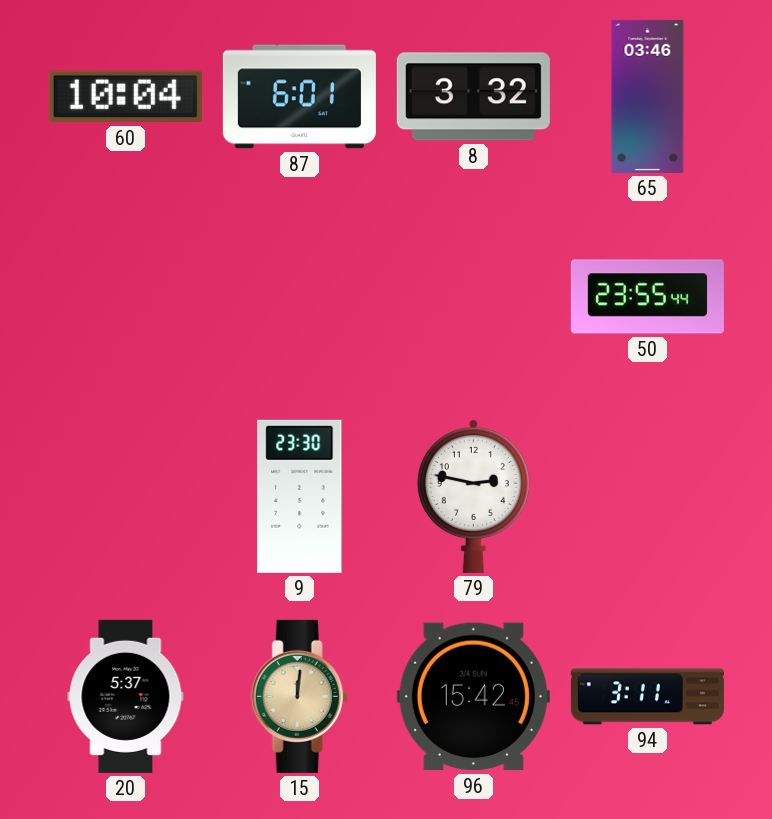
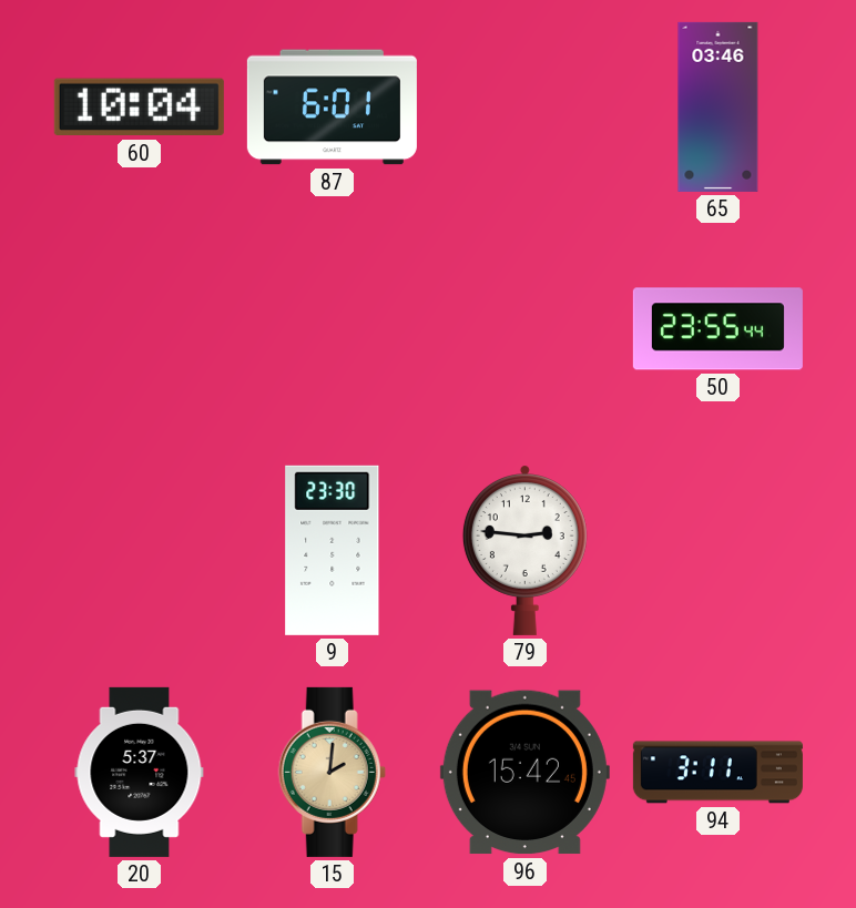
8: 3:32 -> none
79: 2:47 -> 2:46
15: 12:01 -> 2:01
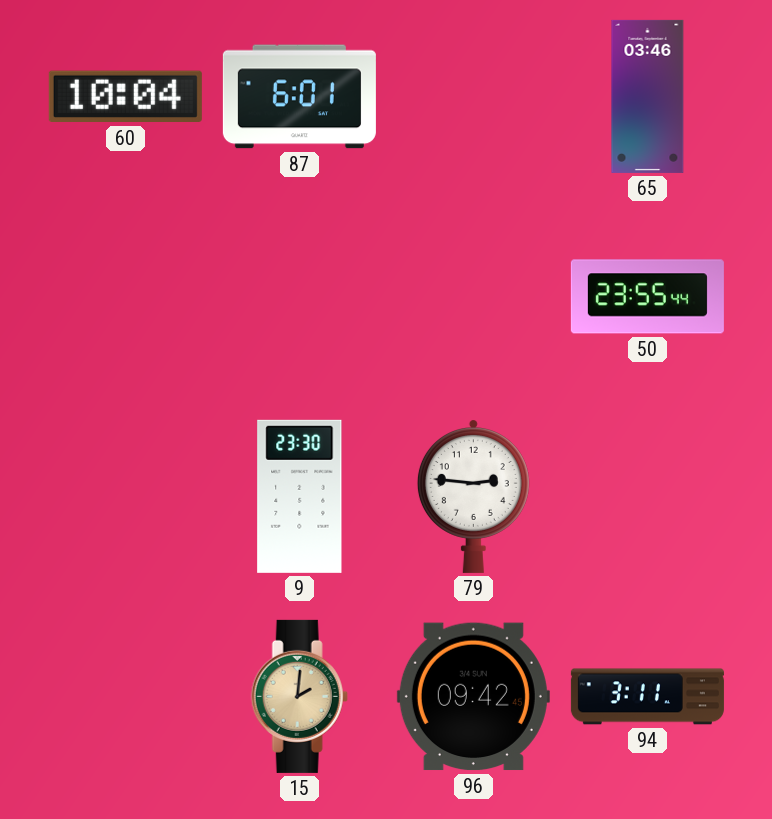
20: 5:37 -> none
96: 15:42 -> 09:42
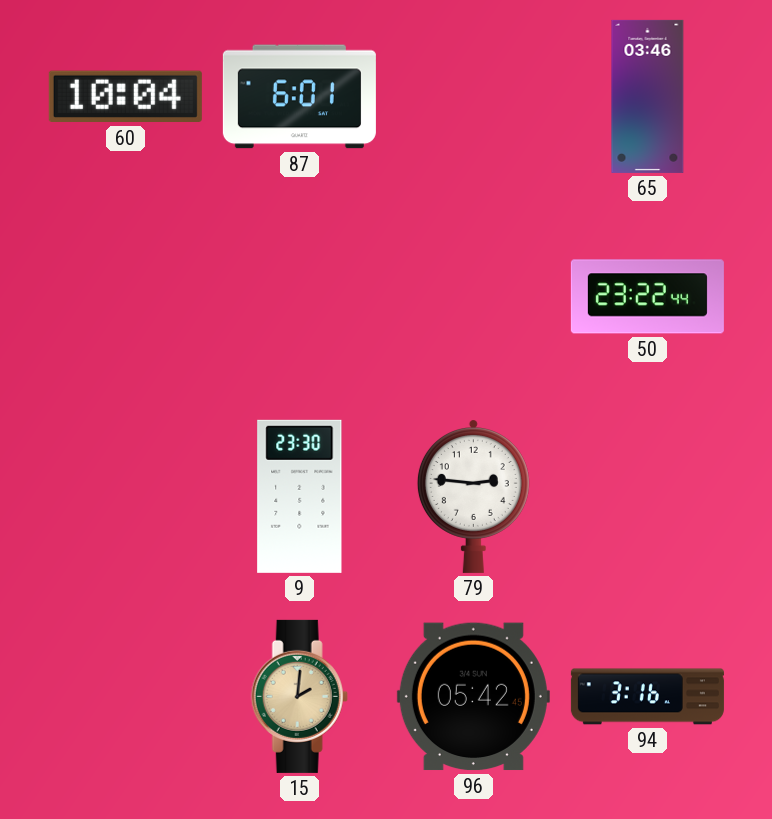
50: 23:55 -> 23:22
96: 09:42 -> 05:42
94: 3:11 -> 3:16
